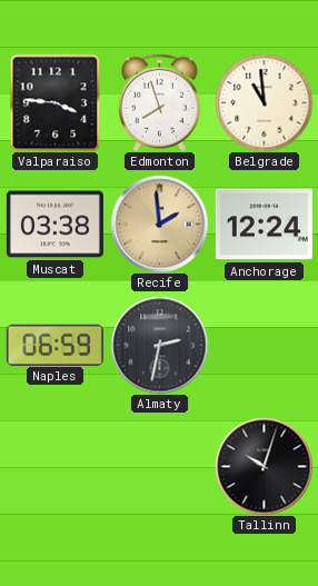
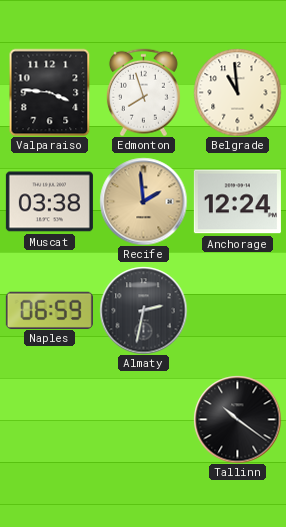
Tallinn: 10:03 -> 10:21
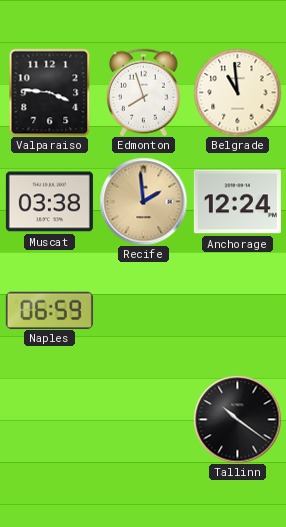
Almaty: 2:32 -> none
